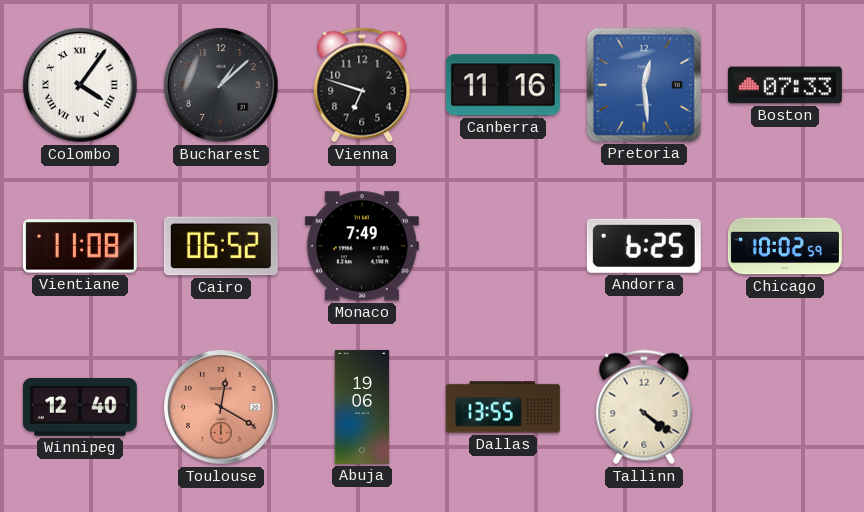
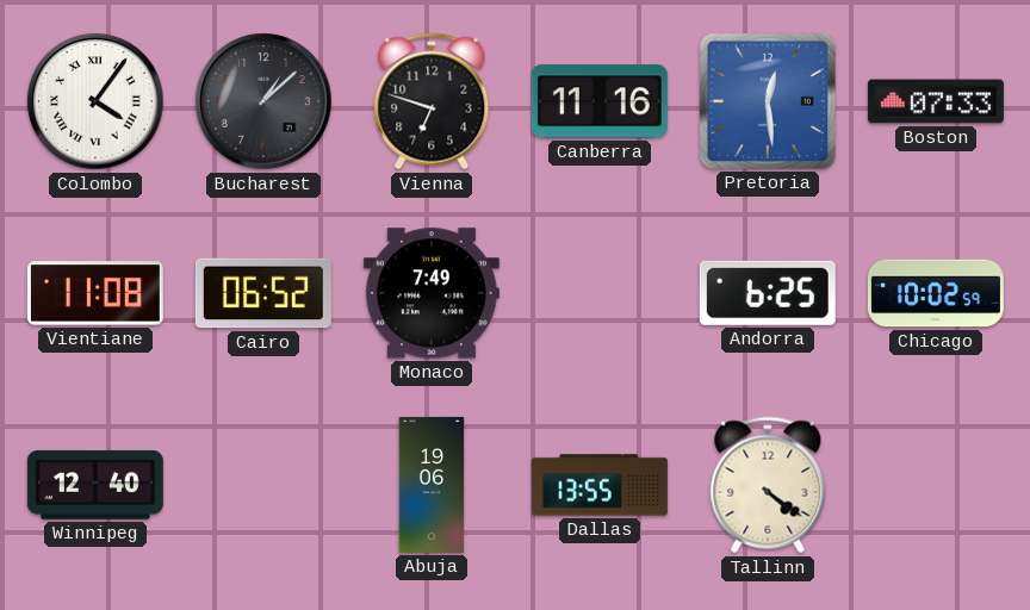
Toulouse: 12:20 -> none
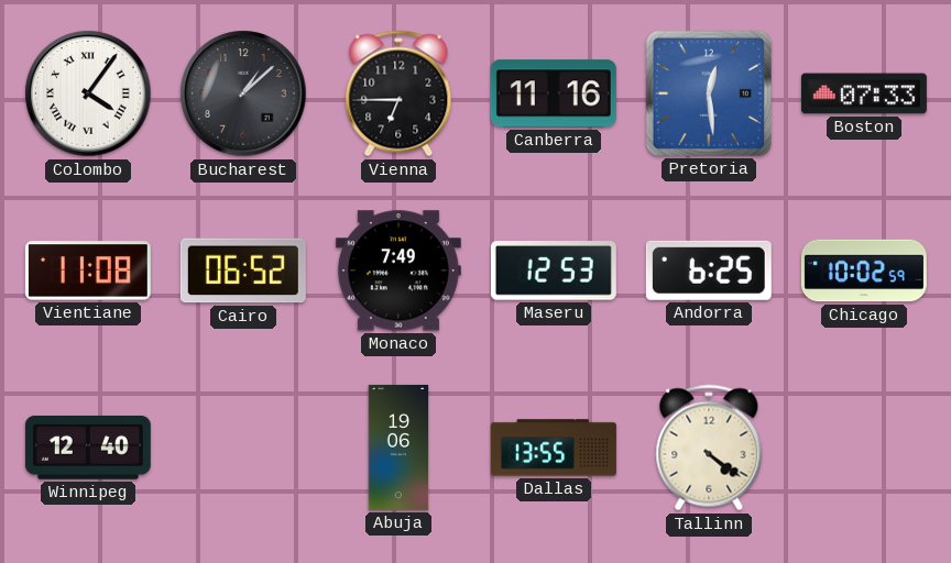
Vienna: 6:48 -> 6:45
Maseru: none -> 12:53
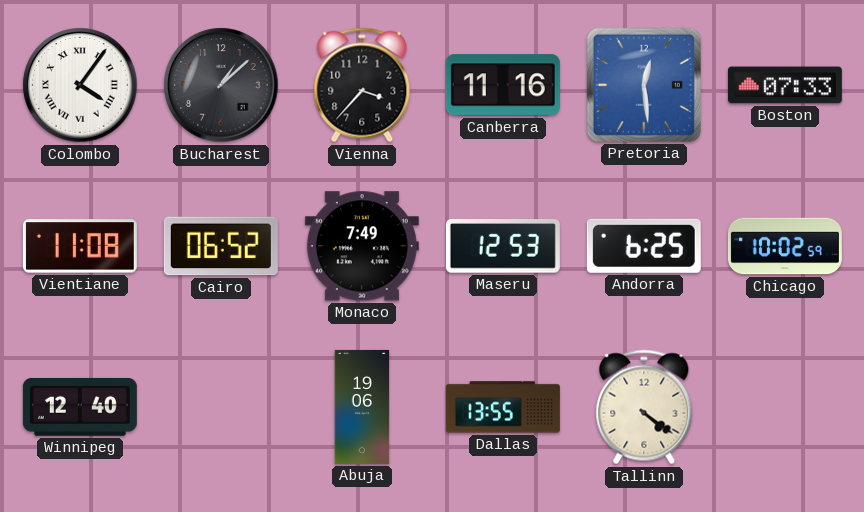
Vienna: 6:45 -> 3:37
